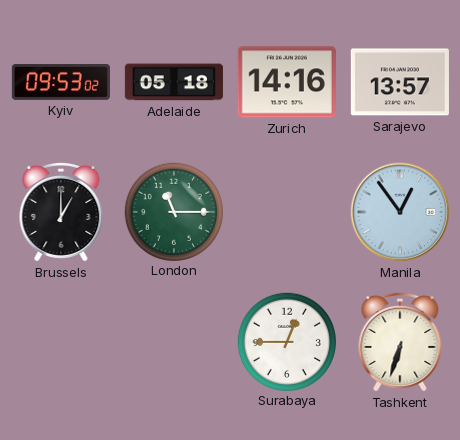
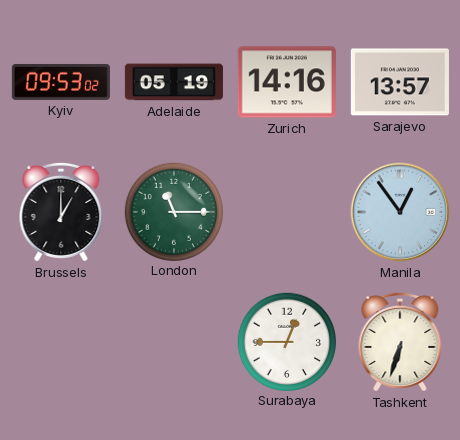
Adelaide: 05:18 -> 05:19
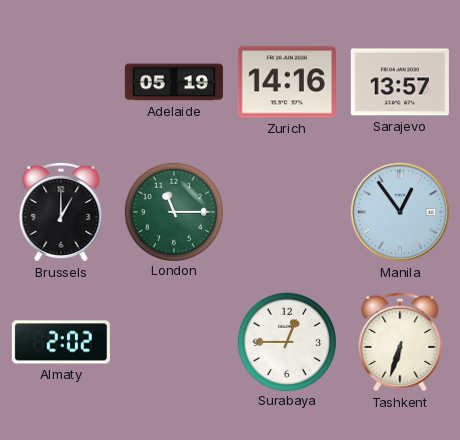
Kyiv: 09:53 -> none
Almaty: none -> 2:02
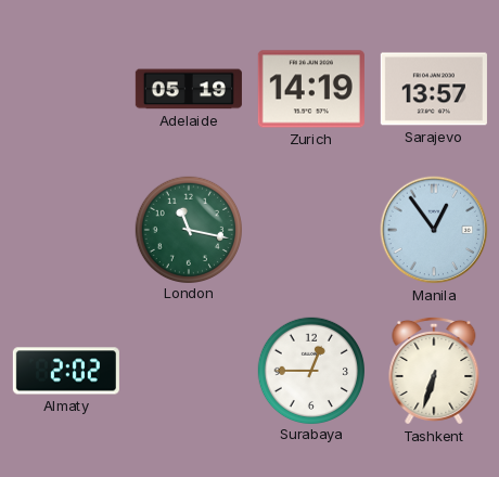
Zurich: 14:16 -> 14:19
Brussels: 1:00 -> none
London: 11:15 -> 11:17
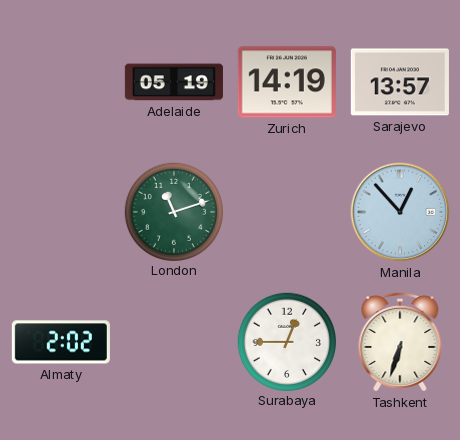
London: 11:17 -> 11:12
Manila: 12:54 -> 12:53
